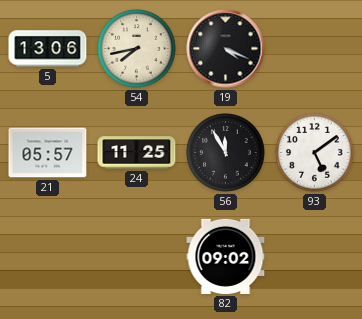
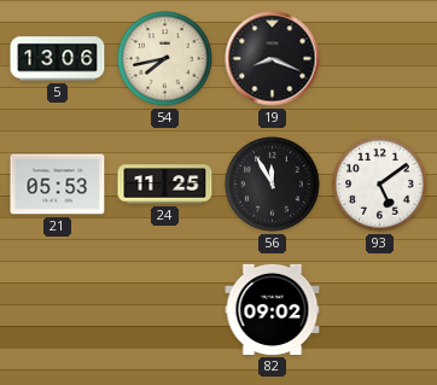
19: 4:19 -> 8:19
21: 05:57 -> 05:53
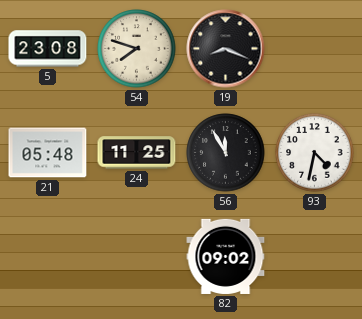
5: 13:06 -> 23:08
54: 7:43 -> 7:48
21: 05:53 -> 05:48
93: 5:09 -> 4:32
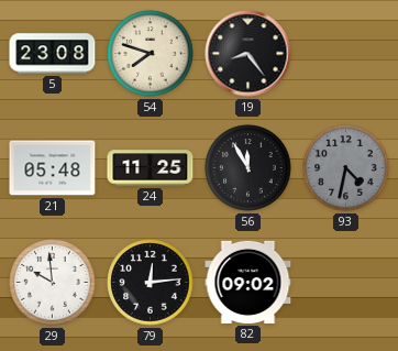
19: 8:19 -> 8:24
93 dial: white -> grey
29: none -> 9:59
79: none -> 12:14
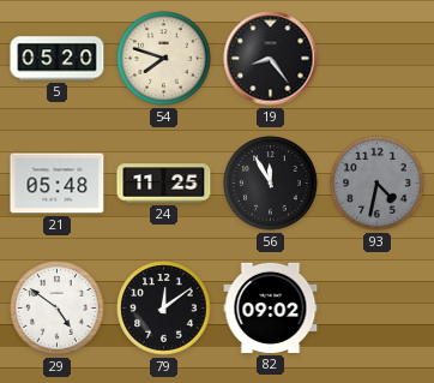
5: 23:08 -> 05:20
29: 9:59 -> 4:51
79: 12:14 -> 12:09
